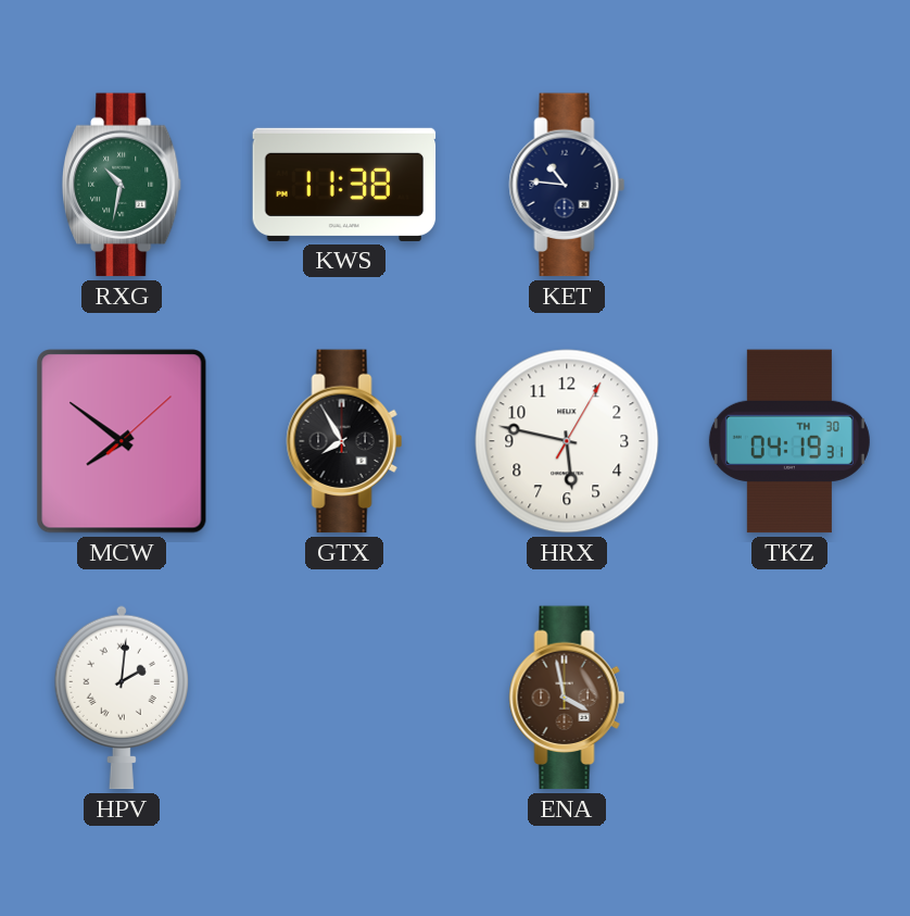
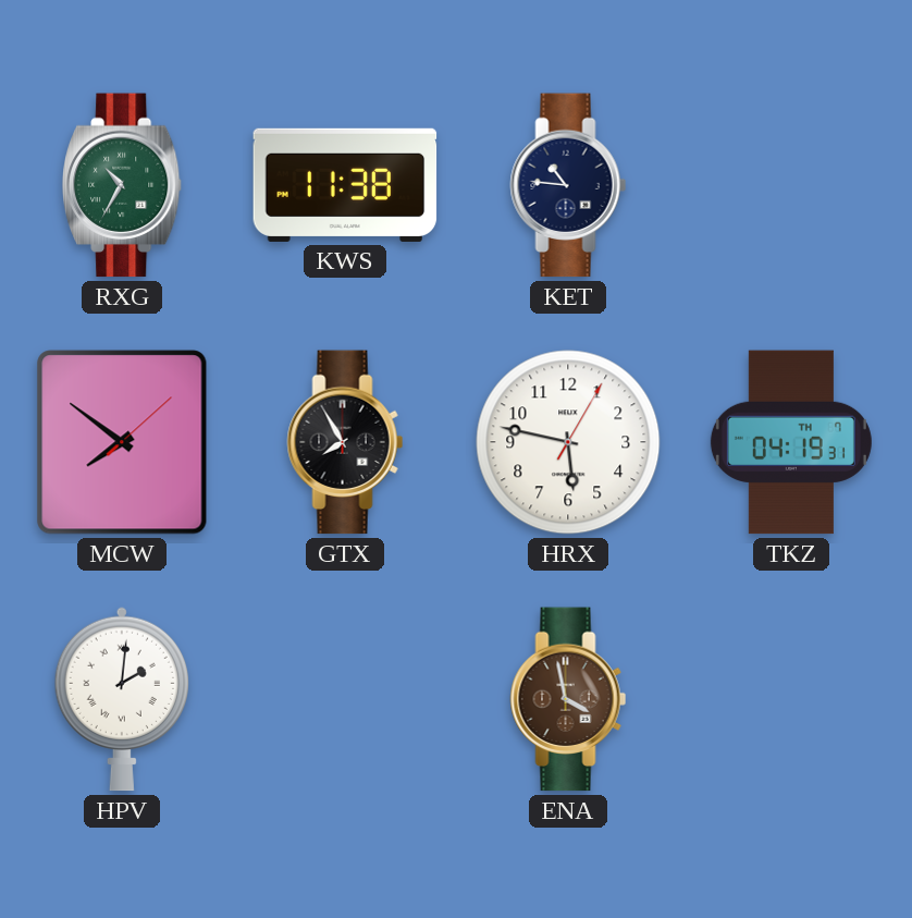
RXG: 10:32 -> 10:35
TKZ date: TH 30 -> TH 7
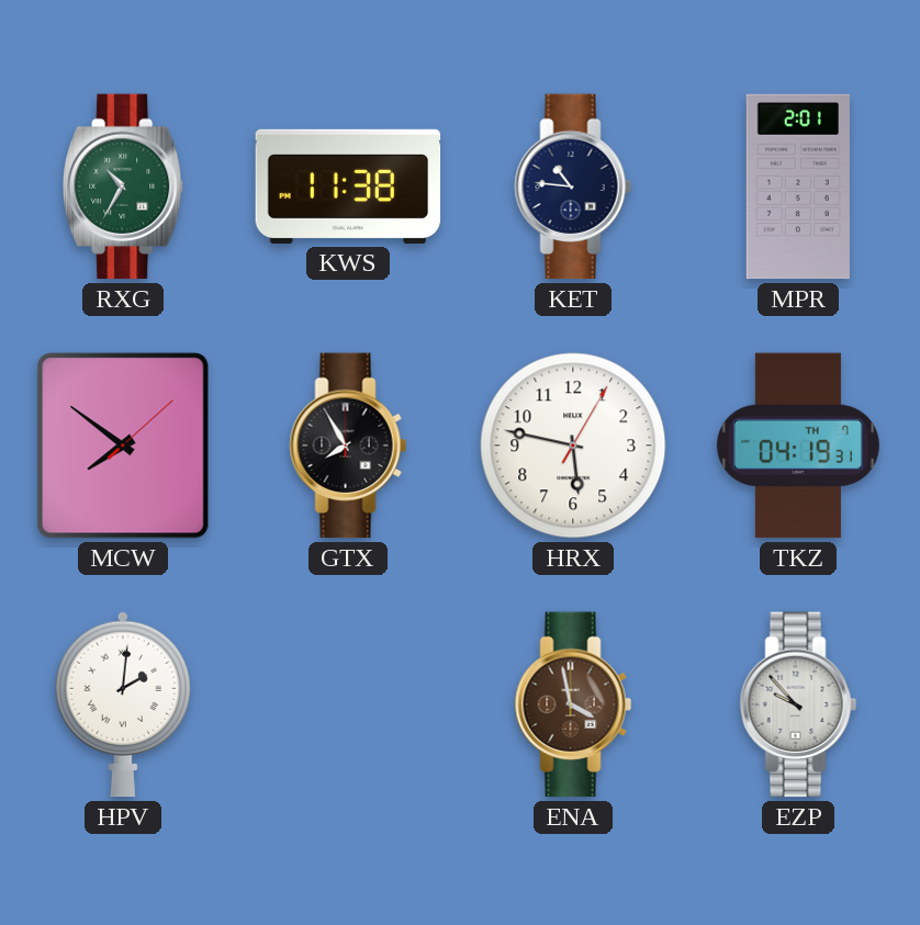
MPR: none -> 2:01
EZP: none -> 9:53
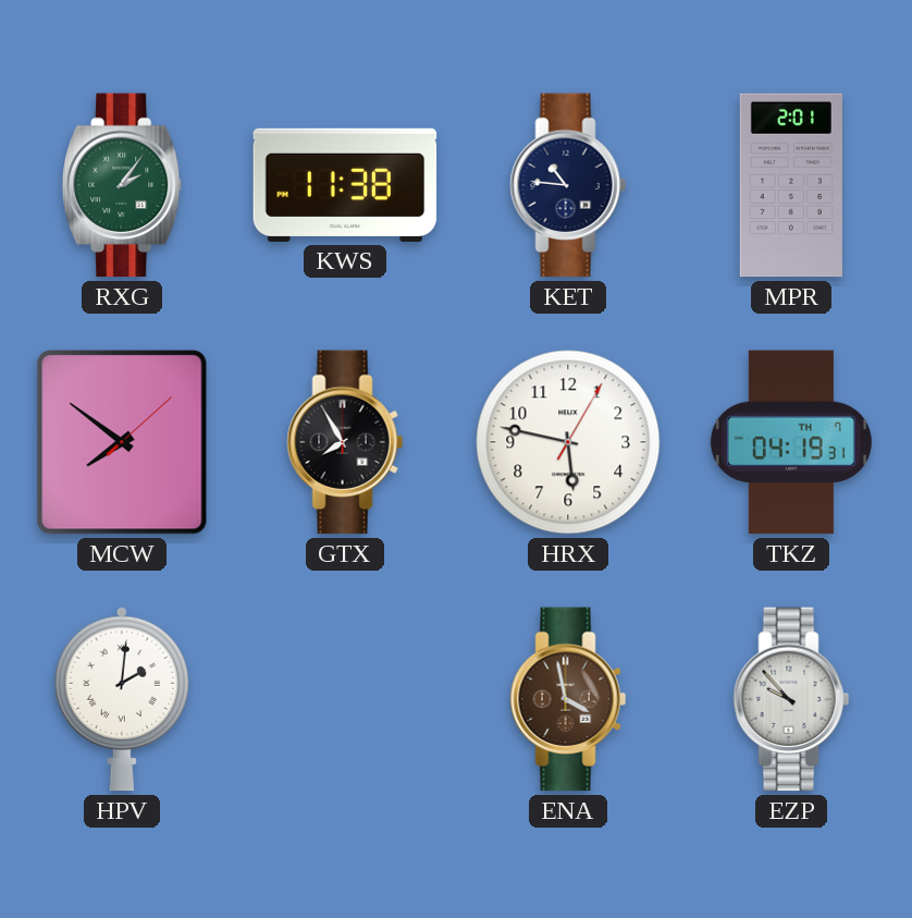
RXG: 10:35 -> 2:06
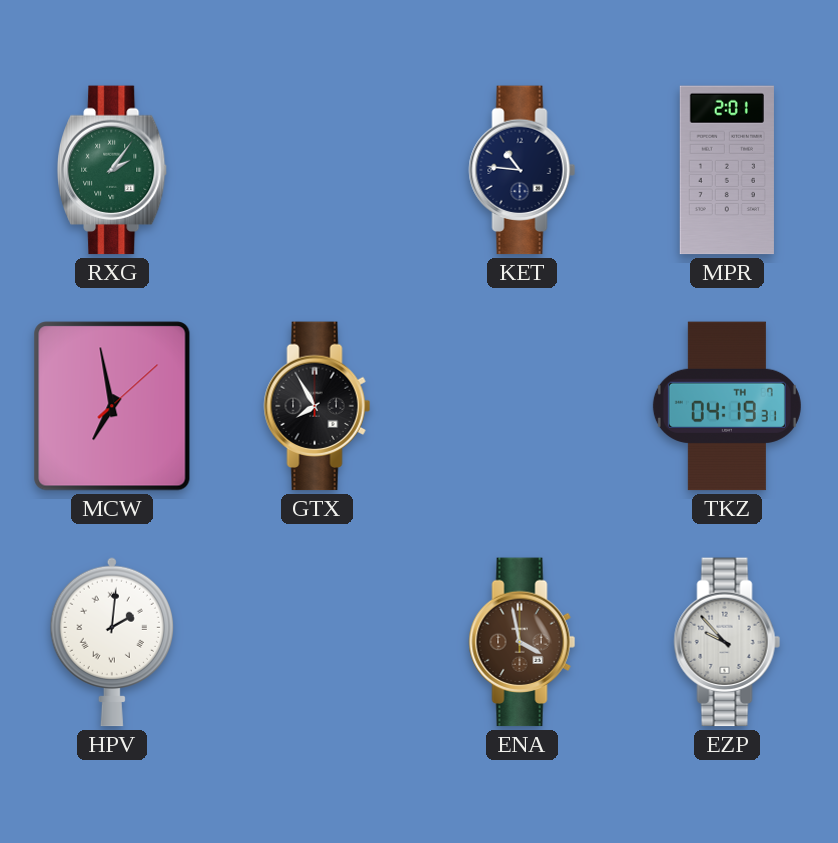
KWS: 11:38 -> none
MCW: 7:51 -> 6:58
HRX: 5:47 -> none
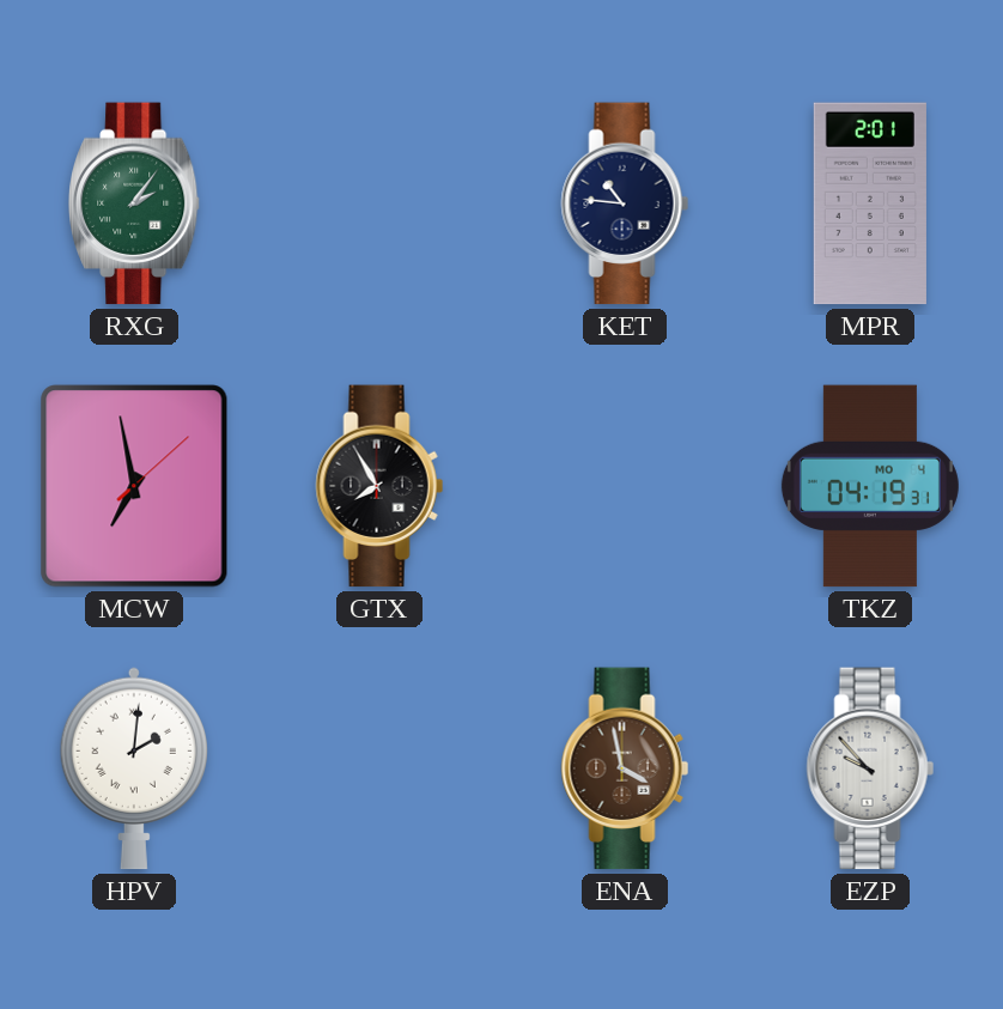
TKZ date: TH 7 -> MO 4
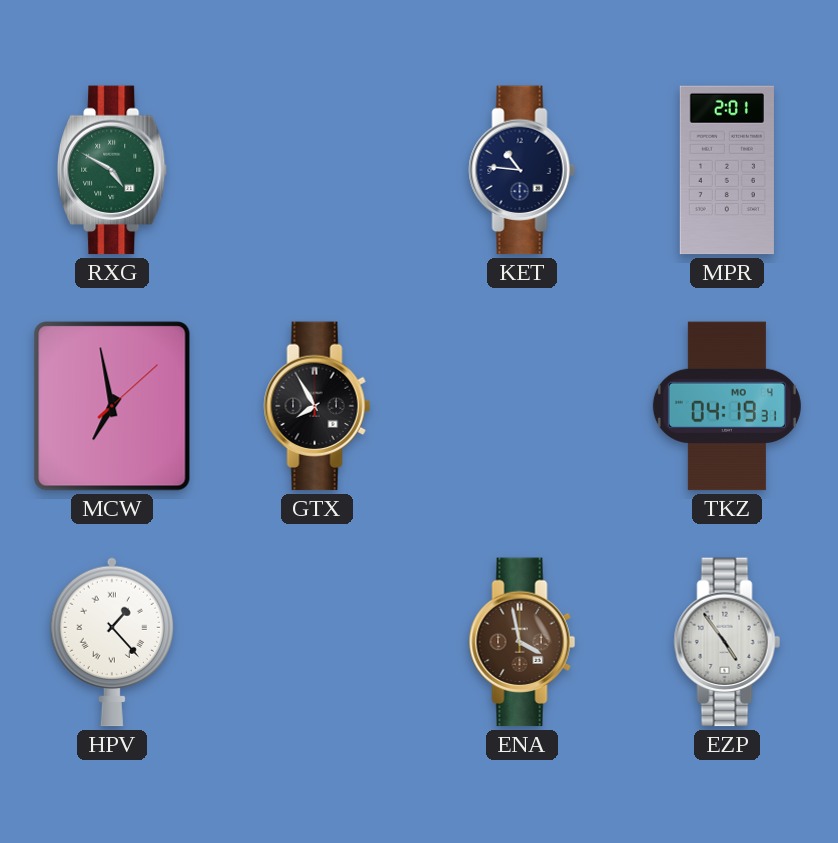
RXG: 2:06 -> 4:50
HPV: 2:01 -> 1:23
EZP: 9:53 -> 4:54
